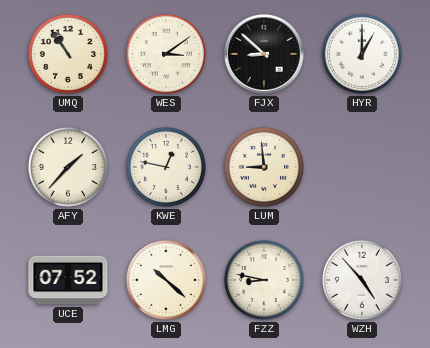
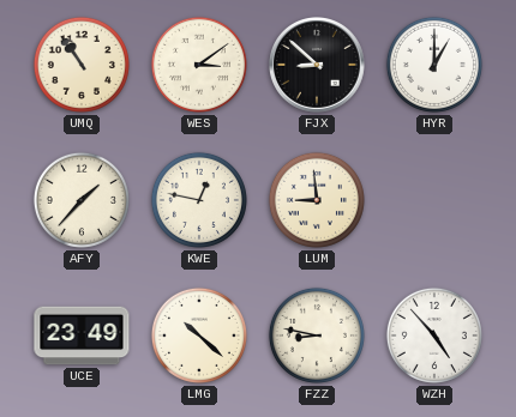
UCE: 07:52 -> 23:49
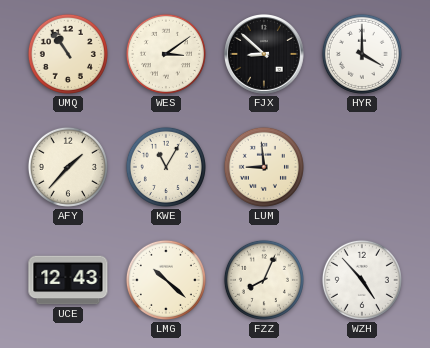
HYR: 1:00 -> 4:00
KWE: 12:47 -> 11:05
UCE: 23:49 -> 12:43
FZZ: 8:47 -> 8:04
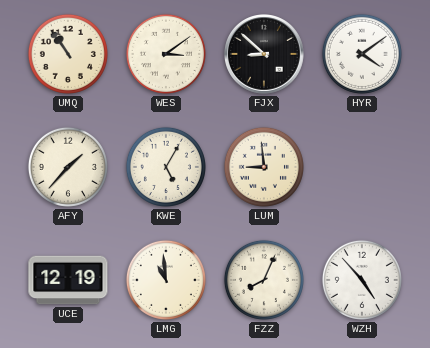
HYR: 4:00 -> 4:09
KWE: 11:05 -> 5:05
UCE: 12:43 -> 12:19
LMG: 10:22 -> 10:59
